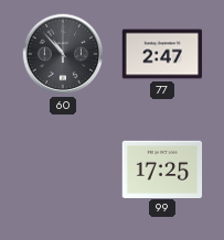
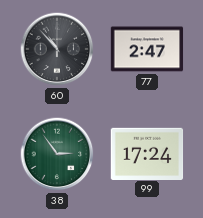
38: none -> 2:54
99: 17:25 -> 17:24
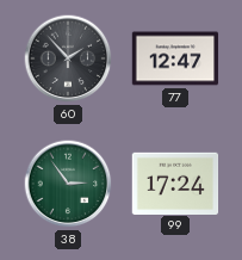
60: 10:53 -> 1:53
77: 2:47 -> 12:47
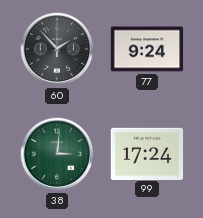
77: 12:47 -> 9:24
38: 2:54 -> 3:01
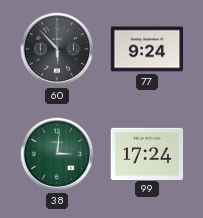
60: 1:53 -> 5:53
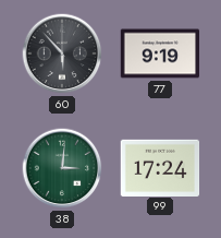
77: 9:24 -> 9:19
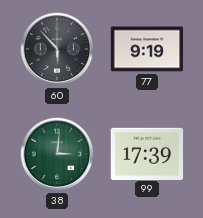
99: 17:24 -> 17:39
